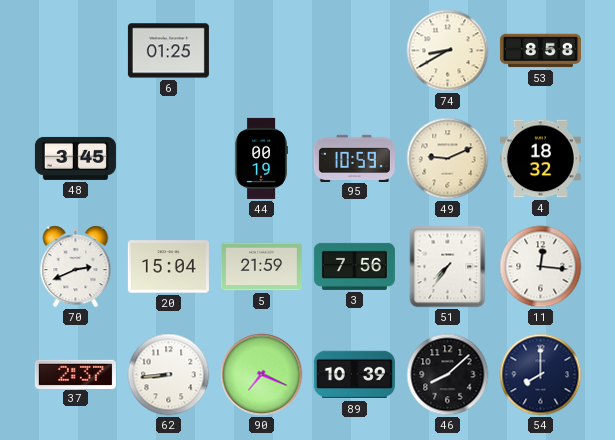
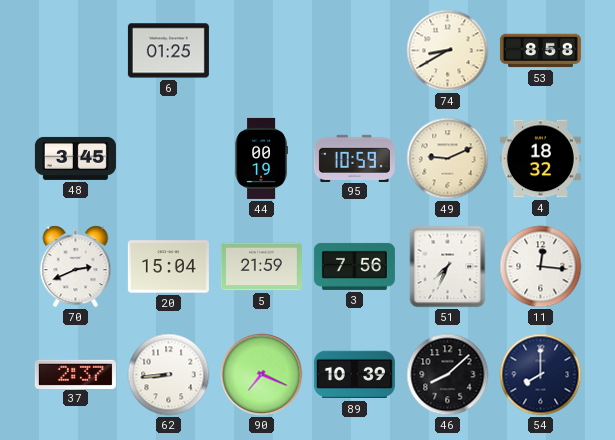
51: 7:36 -> 7:34
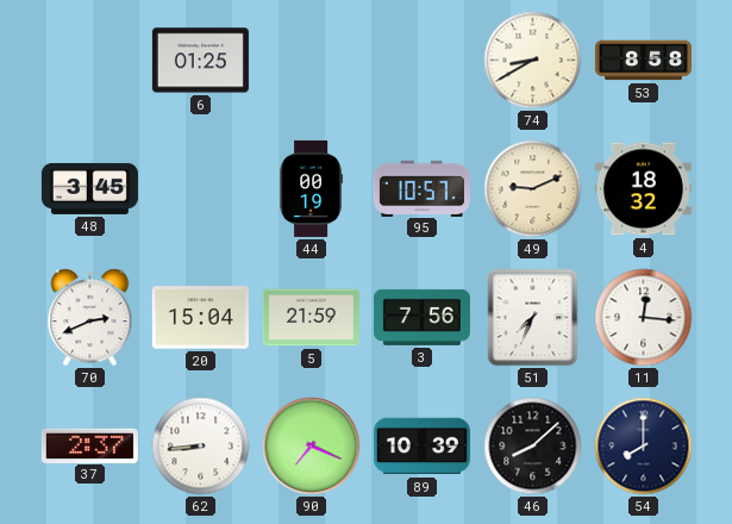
95: 10:59 -> 10:57
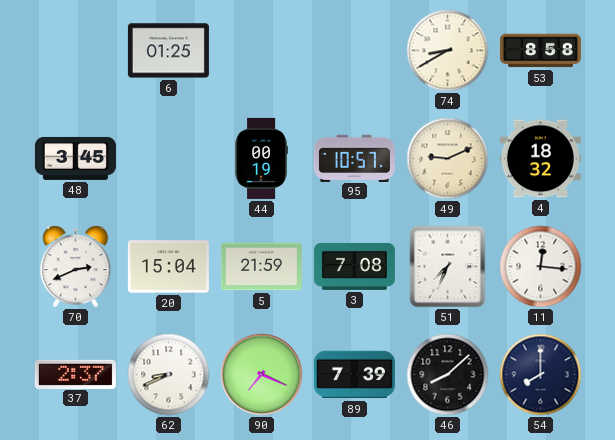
3: 7:56 -> 7:08
62: 8:44 -> 8:41
89: 10:39 -> 7:39
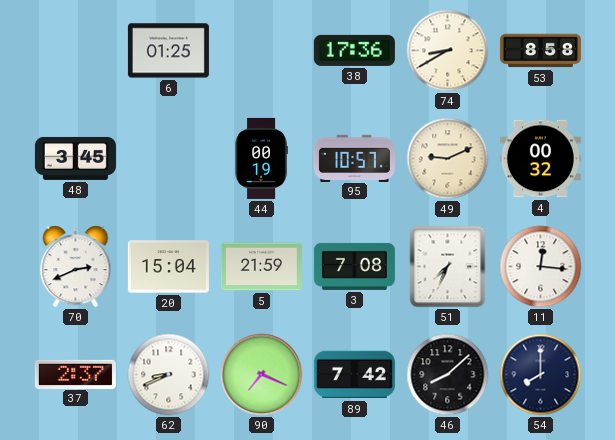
38: none -> 17:36
4: 18:32 -> 00:32
89: 7:39 -> 7:42
